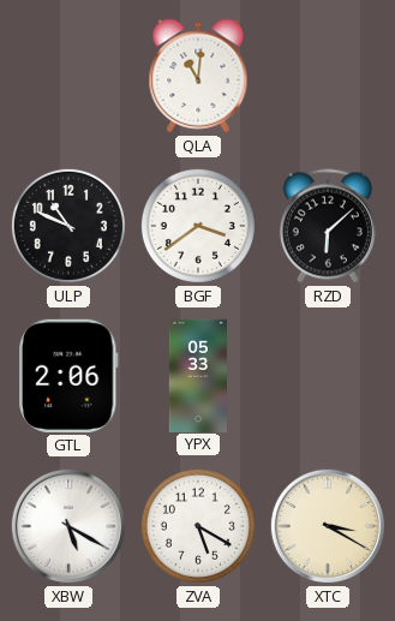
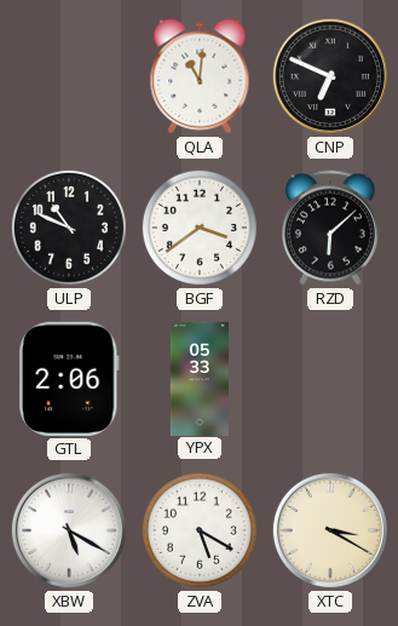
CNP: none -> 6:49
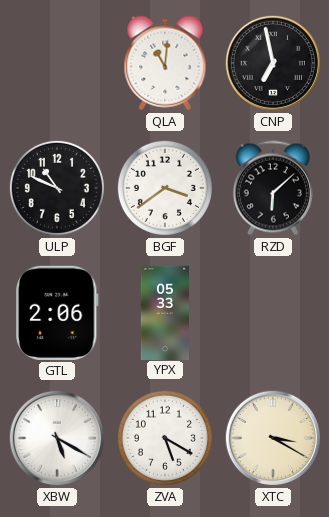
CNP: 6:49 -> 6:58
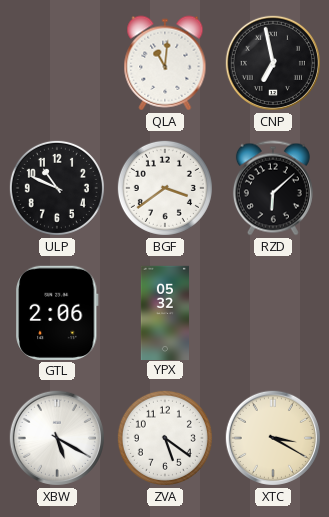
YPX: 05:33 -> 05:32
ZVA: 5:20 -> 5:21
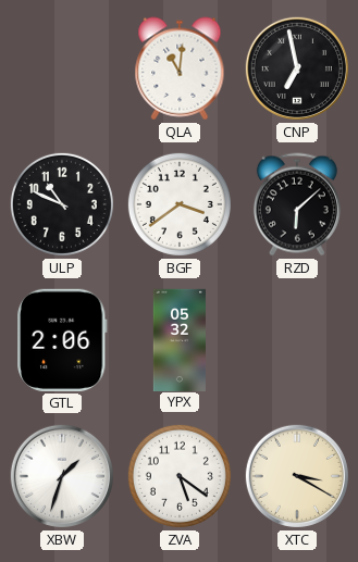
XBW: 5:20 -> 1:33
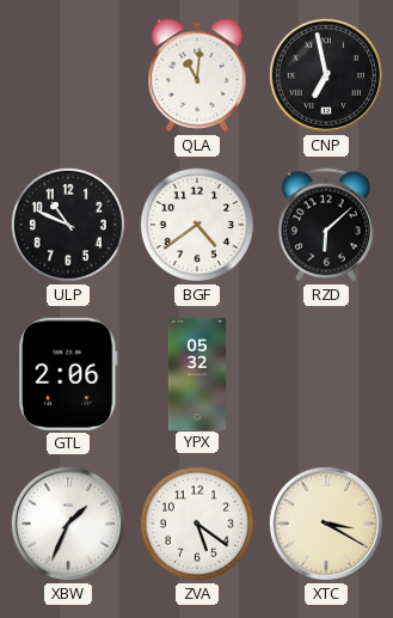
BGF: 3:39 -> 4:39
XBW: 1:33 -> 1:34
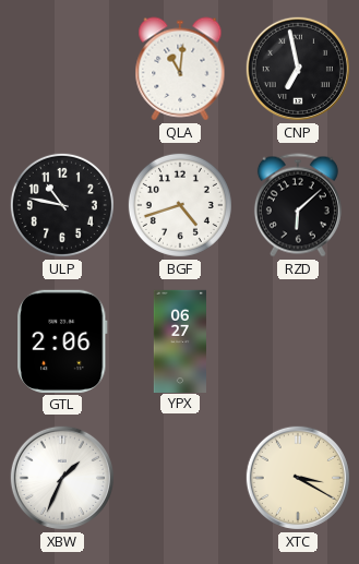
ULP: 10:49 -> 10:47
BGF: 4:39 -> 4:42
YPX: 05:32 -> 06:27
ZVA: 5:21 -> none
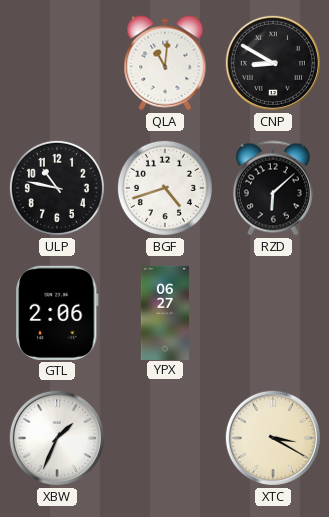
CNP: 6:58 -> 8:50
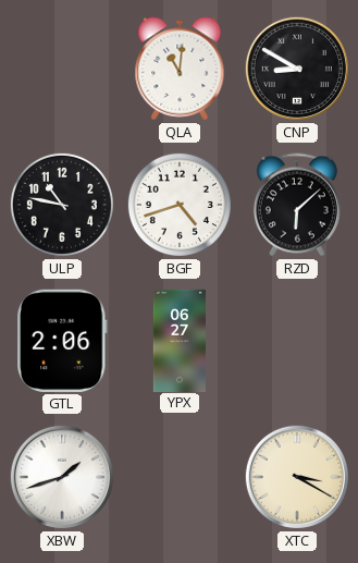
XBW: 1:34 -> 1:42
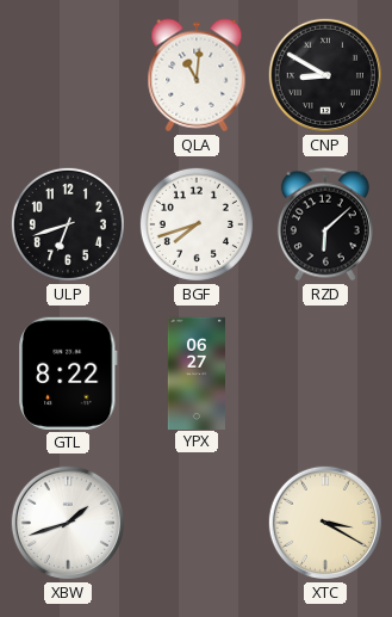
ULP: 10:47 -> 6:42
BGF: 4:42 -> 7:42
GTL: 2:06 -> 8:22
